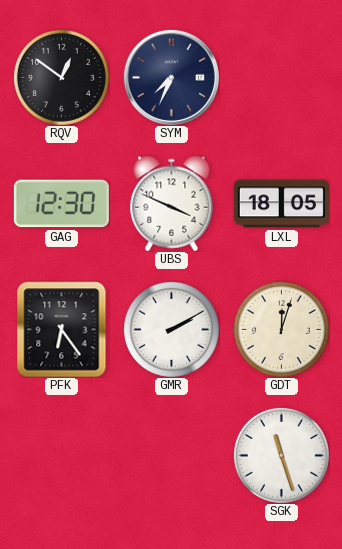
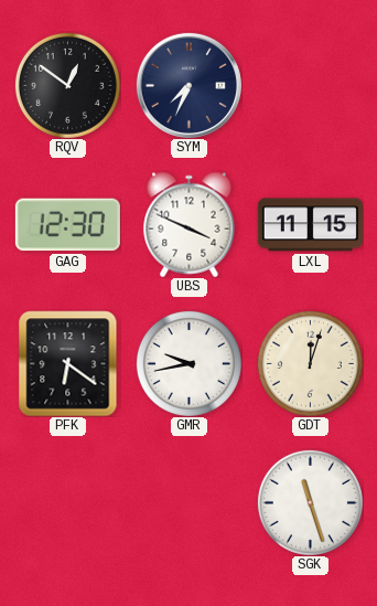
LXL: 18:05 -> 11:15
PFK: 6:24 -> 6:21
GMR: 2:10 -> 9:43
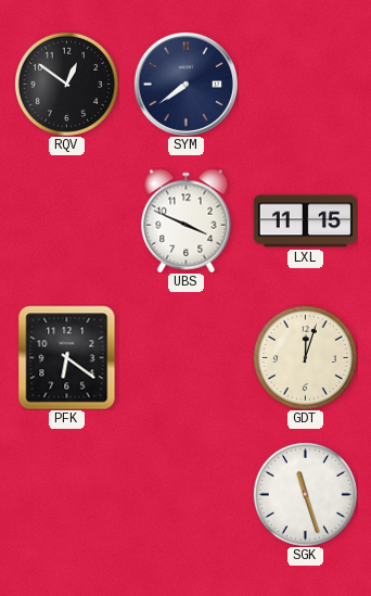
SYM: 7:34 -> 7:39
GAG: 12:30 -> none
GMR: 9:43 -> none
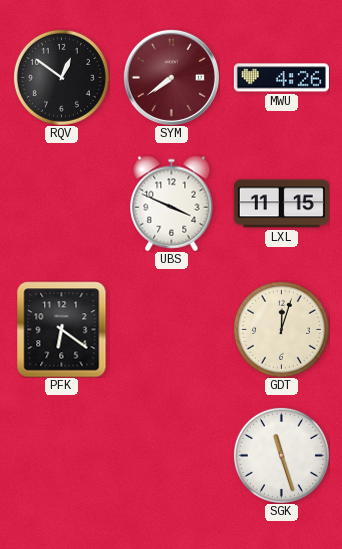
SYM dial: navy -> burgundy
MWU: none -> 4:26
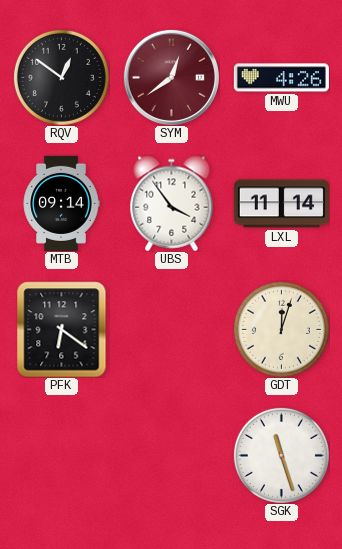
SYM: 7:39 -> 12:39
MTB: none -> 09:14
UBS: 3:49 -> 3:54
LXL: 11:15 -> 11:14
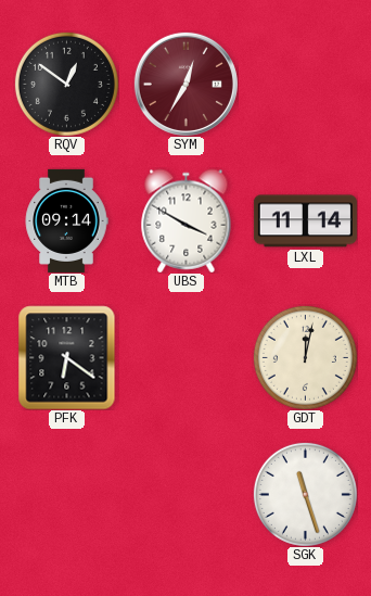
SYM: 12:39 -> 12:35
MWU: 4:26 -> none
UBS: 3:54 -> 3:50
GDT: 12:03 -> 12:02
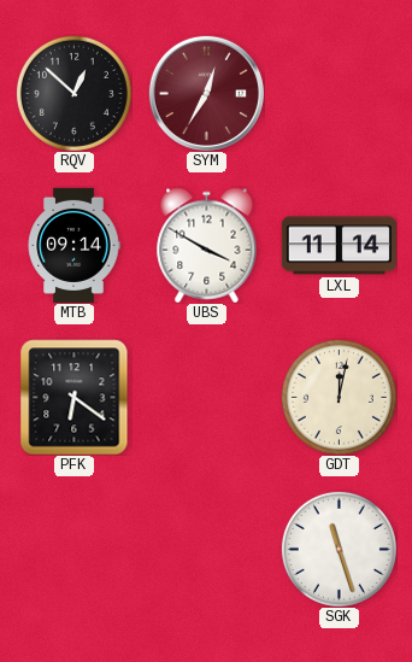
RQV: 12:51 -> 12:52
